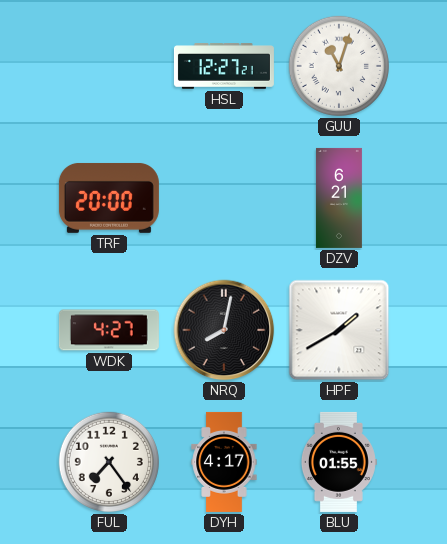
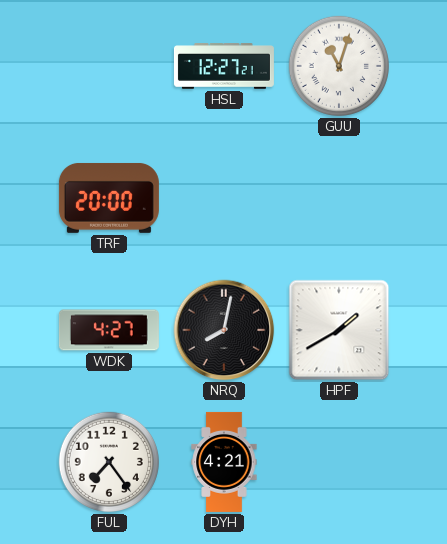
DZV: 6:21 -> none
DYH: 4:17 -> 4:21
BLU: 01:55 -> none
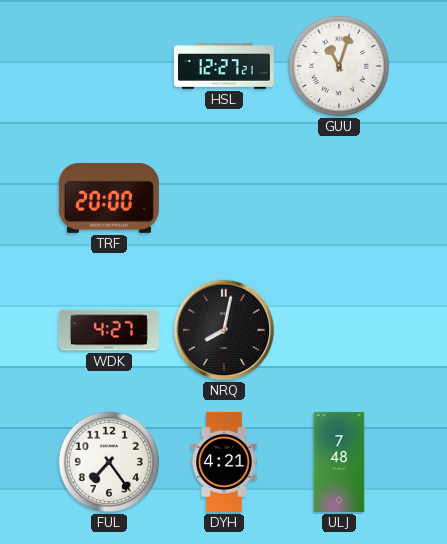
HPF: 1:40 -> none
ULJ: none -> 7:48
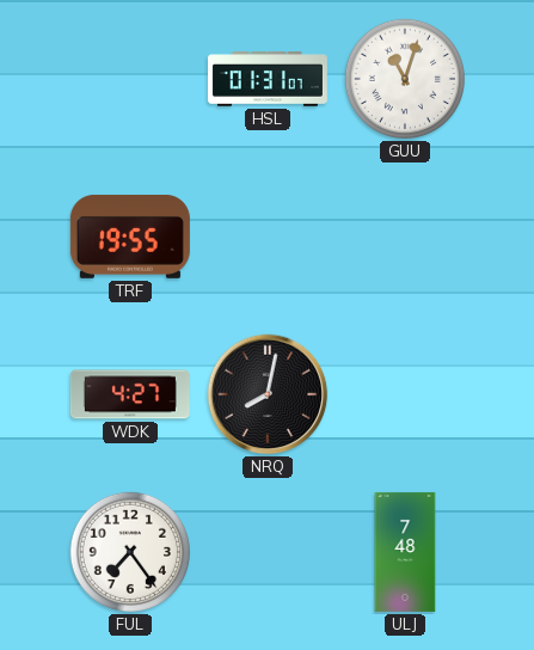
HSL: 12:27 -> 01:31
TRF: 20:00 -> 19:55
DYH: 4:21 -> none
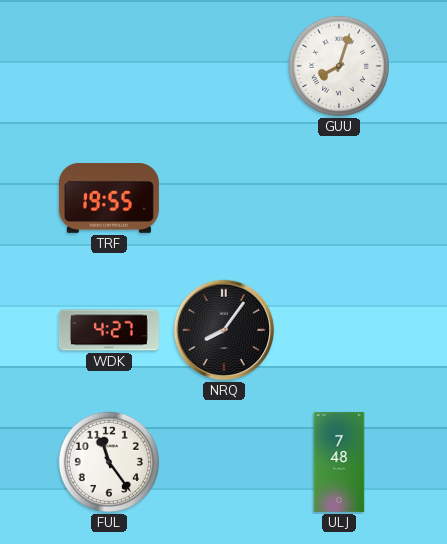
HSL: 01:31 -> none
GUU: 11:03 -> 8:03
NRQ: 8:02 -> 8:06
FUL: 7:24 -> 11:24
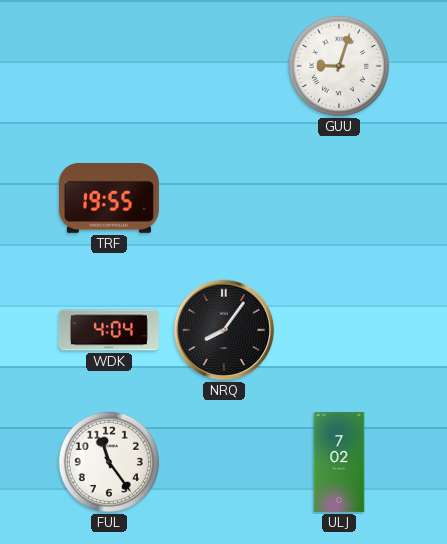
GUU: 8:03 -> 9:03
WDK: 4:27 -> 4:04
ULJ: 7:48 -> 7:02
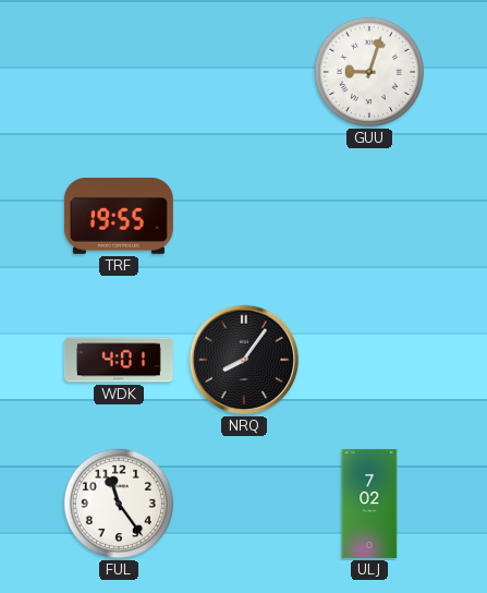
WDK: 4:04 -> 4:01
